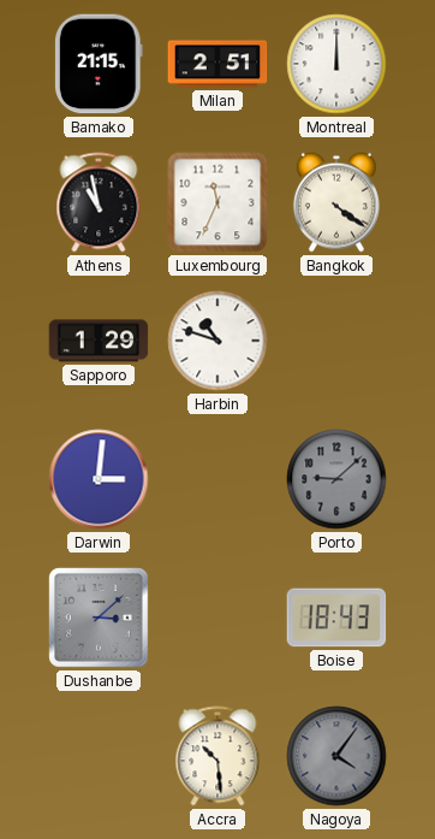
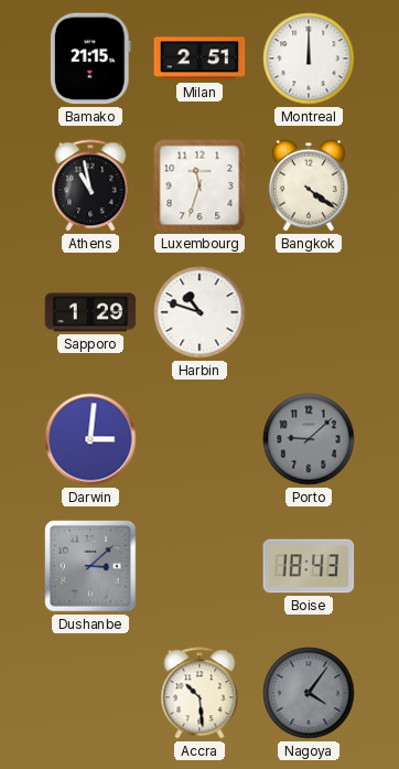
Luxembourg: 11:34 -> 11:33
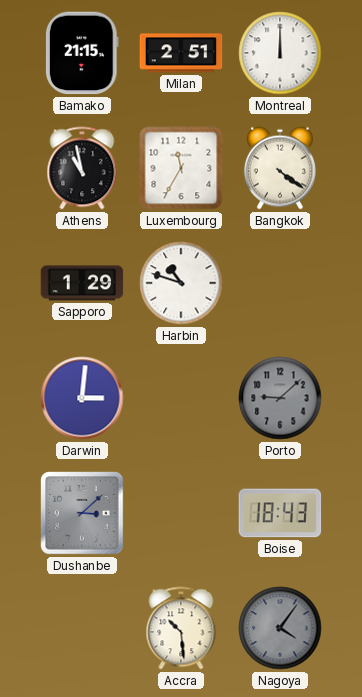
Luxembourg: 11:33 -> 11:35
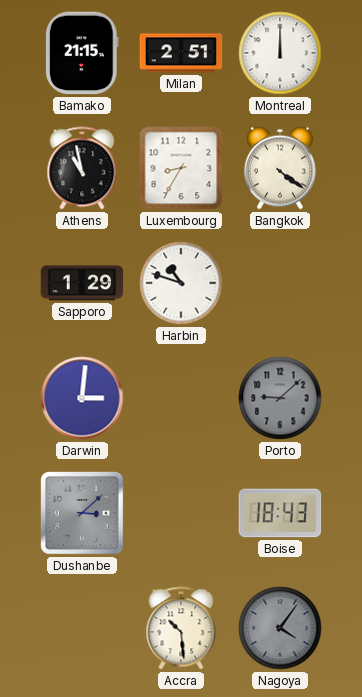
Luxembourg: 11:35 -> 8:35
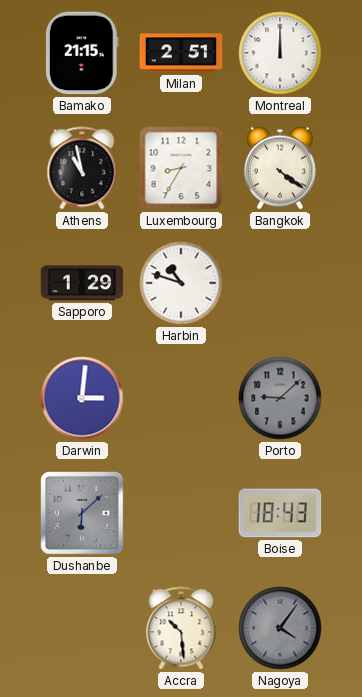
Dushanbe: 3:08 -> 6:08
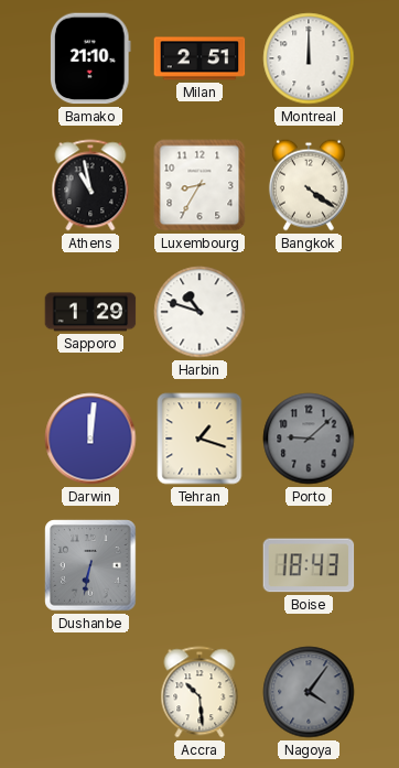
Bamako: 21:15 -> 21:10
Darwin: 3:01 -> 12:01
Tehran: none -> 1:18
Dushanbe: 6:08 -> 6:32
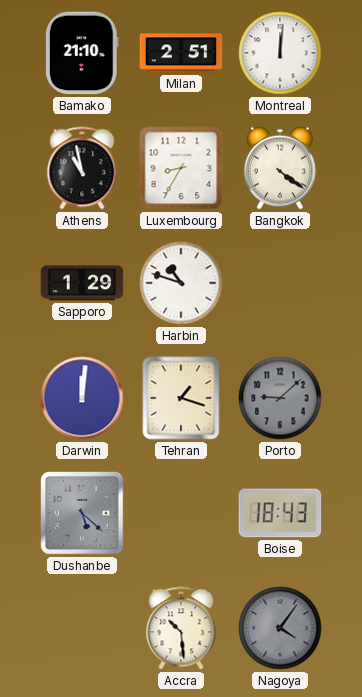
Montreal: 12:00 -> 12:01
Dushanbe: 6:32 -> 5:22
